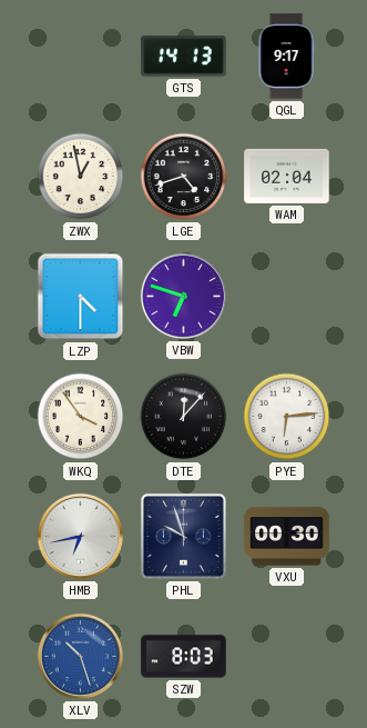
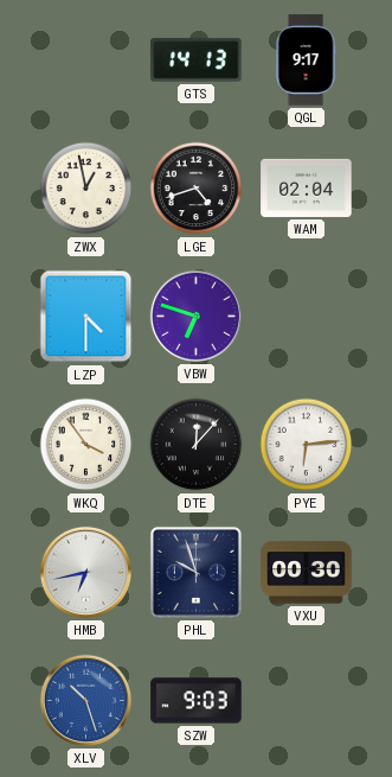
SZW: 8:03 -> 9:03
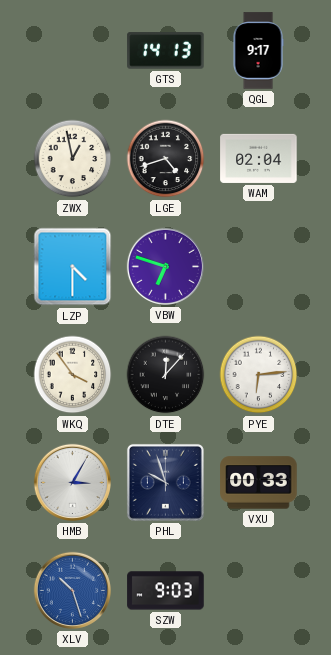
HMB: 6:43 -> 3:05
VXU: 00:30 -> 00:33
